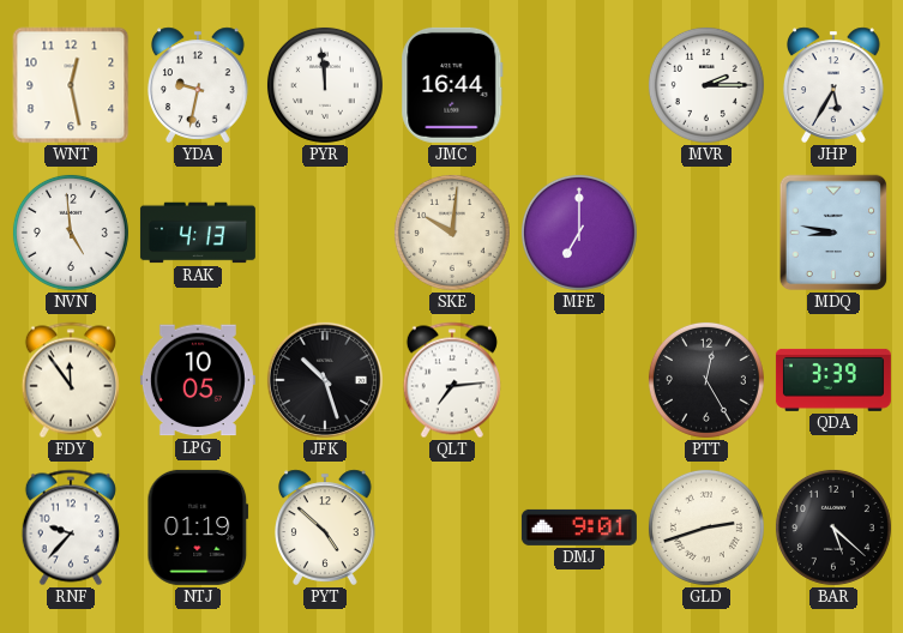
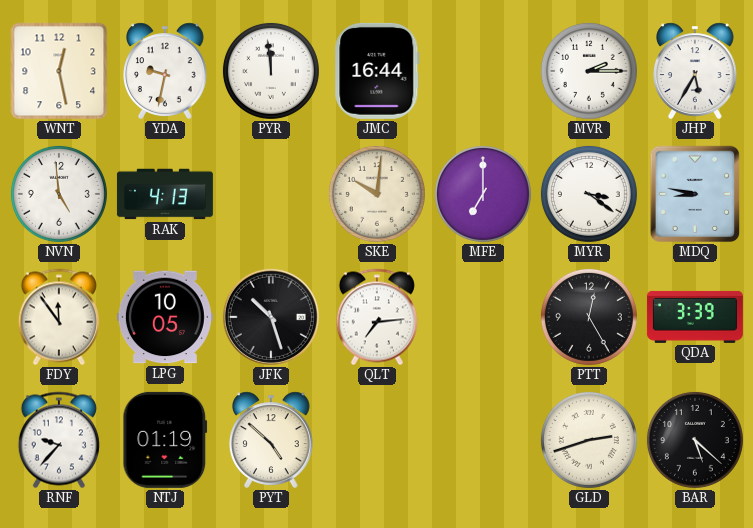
MYR: none -> 3:21
DMJ: 9:01 -> none
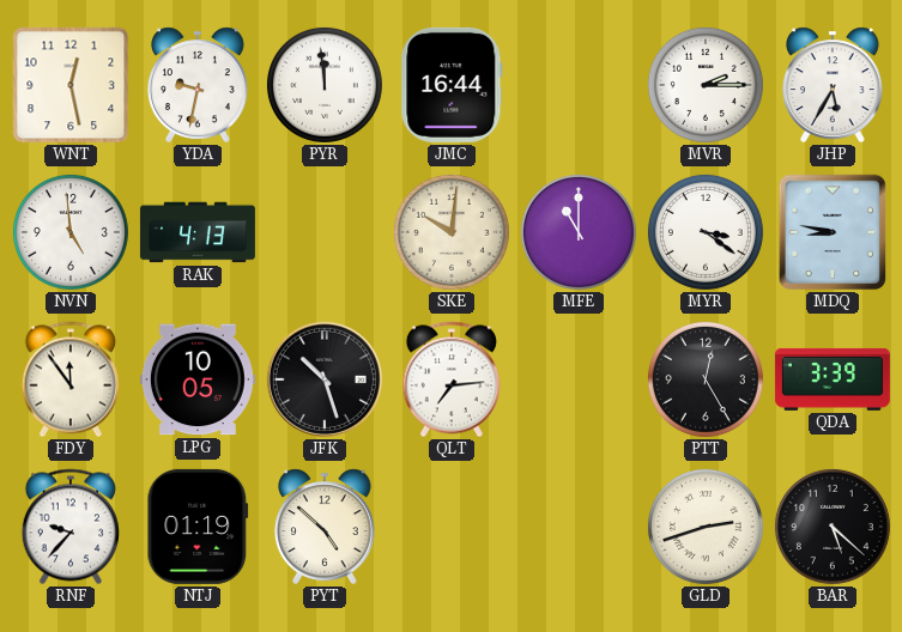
MFE: 7:00 -> 11:00
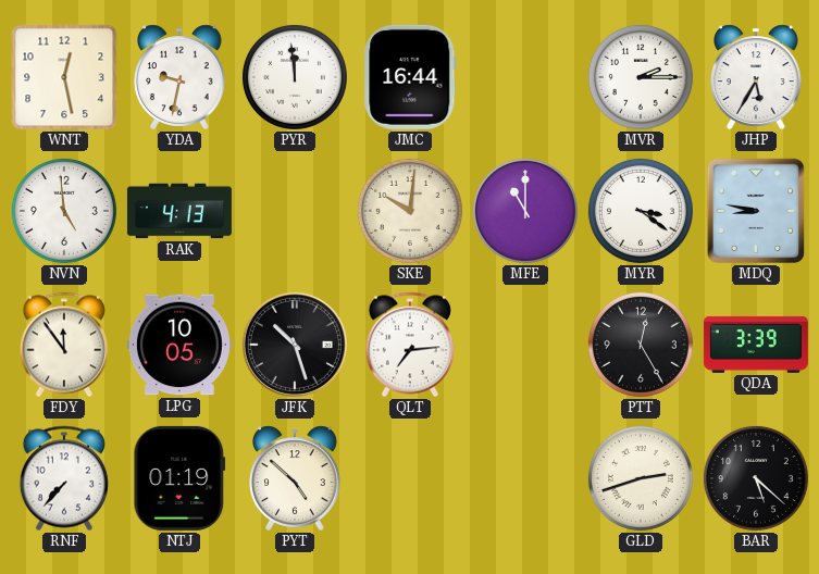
RNF: 9:37 -> 7:37
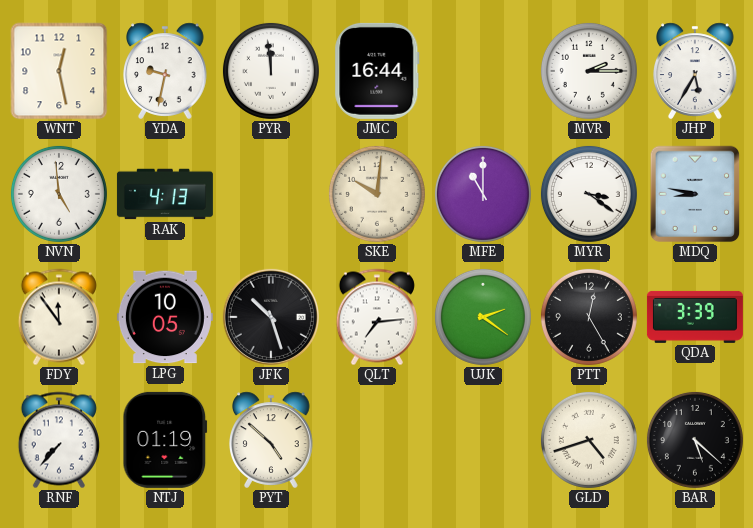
UJK: none -> 2:21
GLD: 2:42 -> 4:42
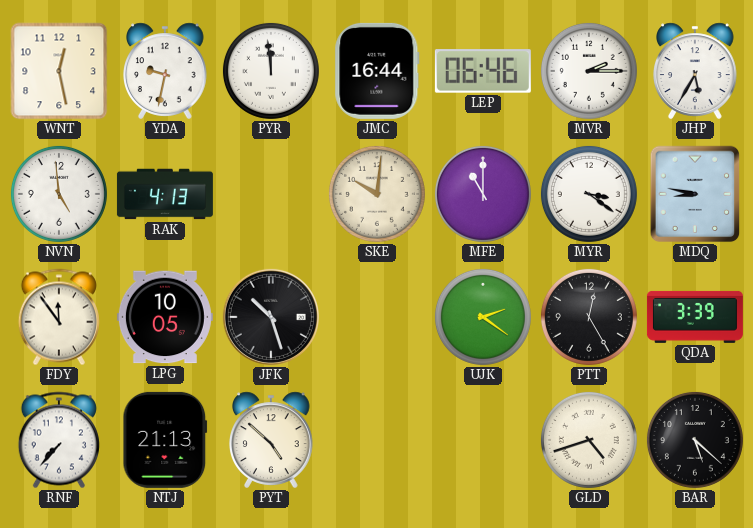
LEP: none -> 06:46
QLT: 7:14 -> none
NTJ: 01:19 -> 21:13
